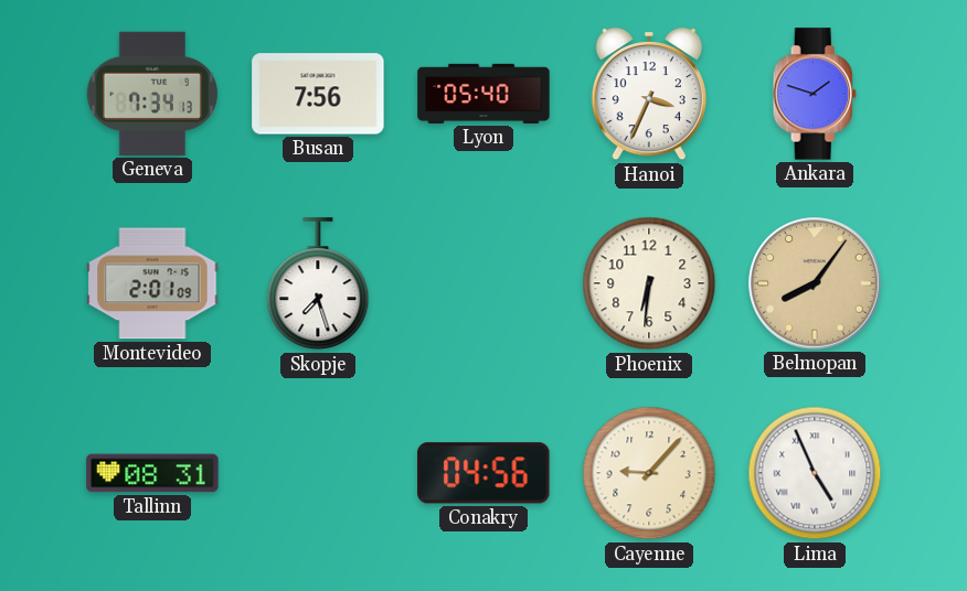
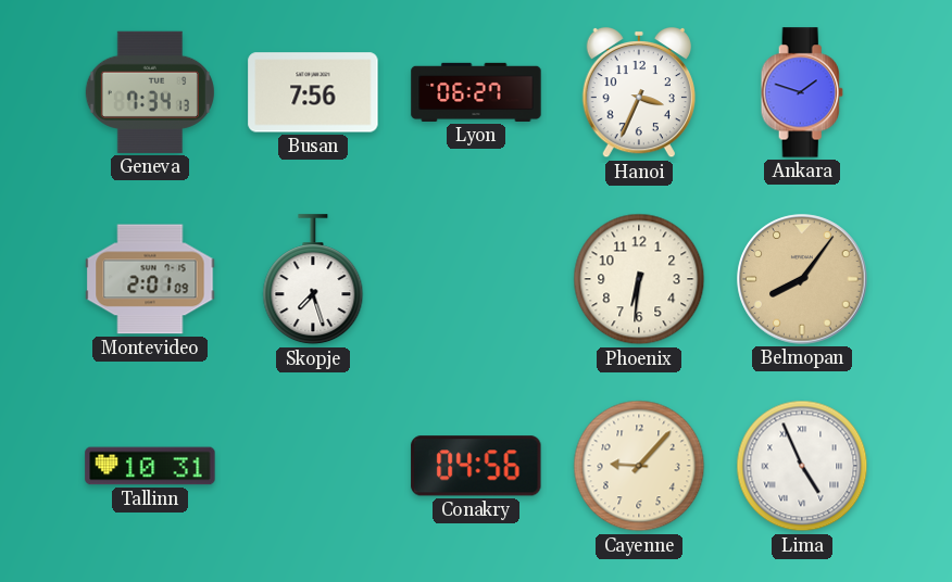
Lyon: 05:40 -> 06:27
Tallinn: 08:31 -> 10:31
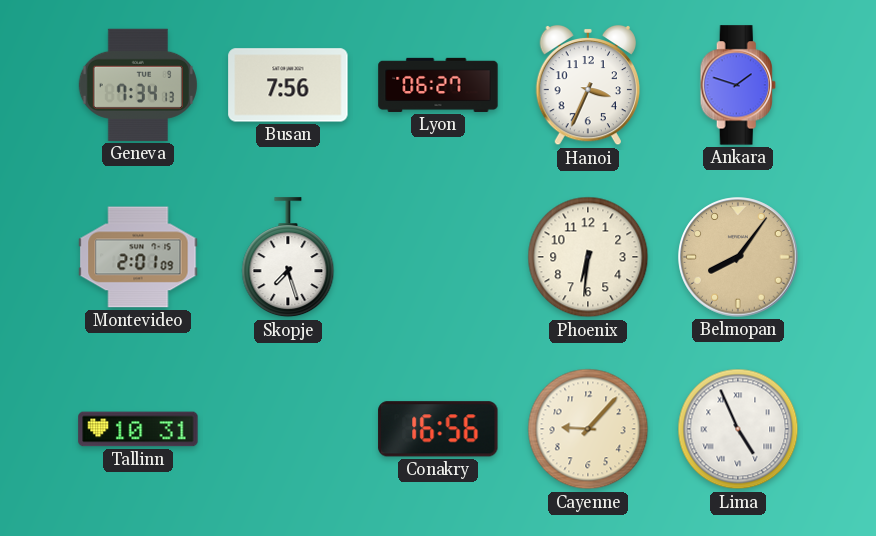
Conakry: 04:56 -> 16:56
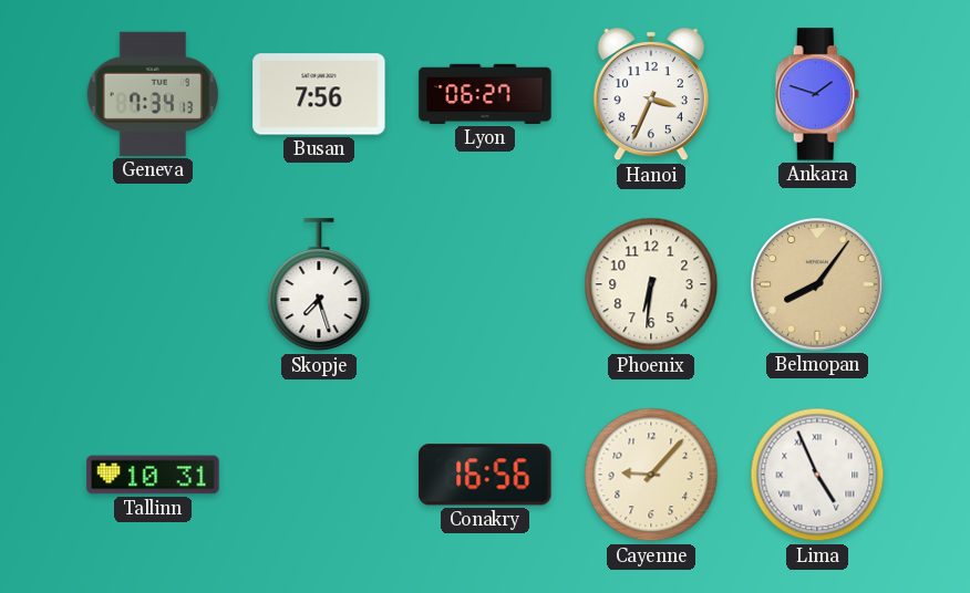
Montevideo: 2:01 -> none
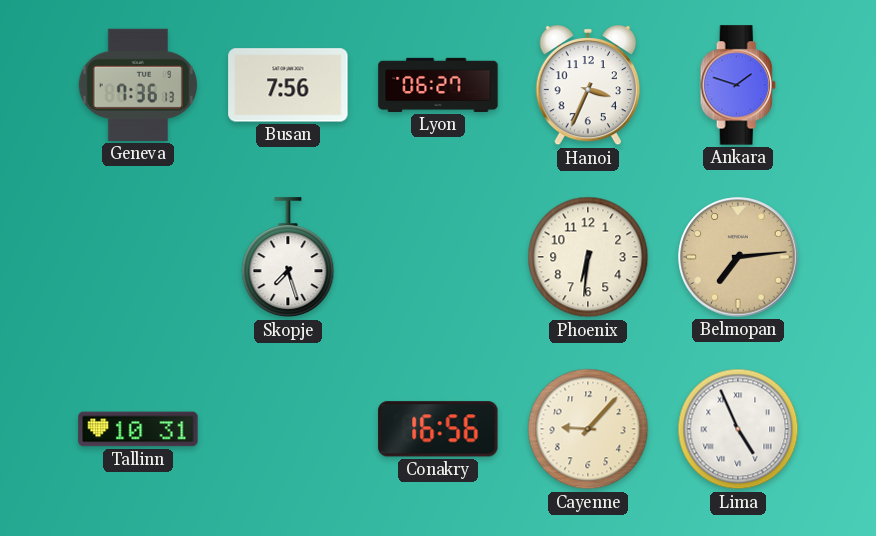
Geneva: 7:34 -> 7:36
Belmopan: 8:06 -> 7:14
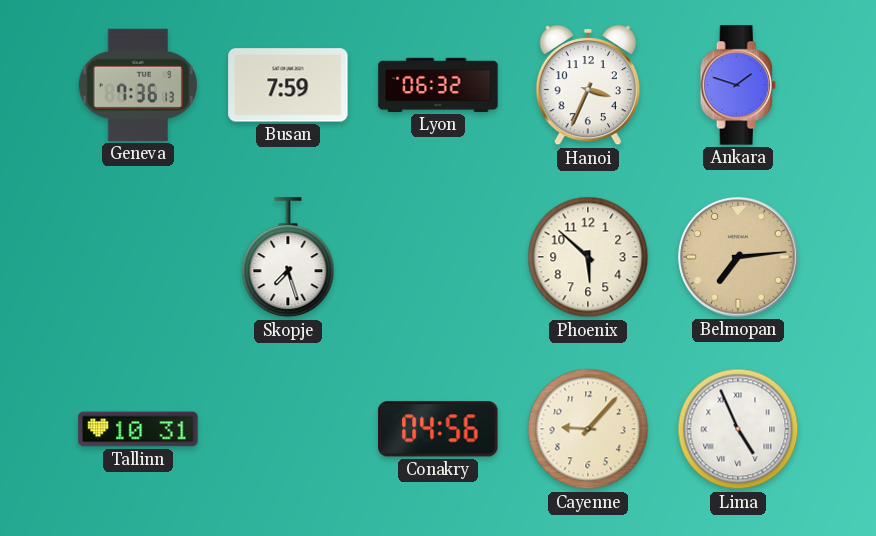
Busan: 7:56 -> 7:59
Lyon: 06:27 -> 06:32
Phoenix: 6:31 -> 5:52
Conakry: 16:56 -> 04:56
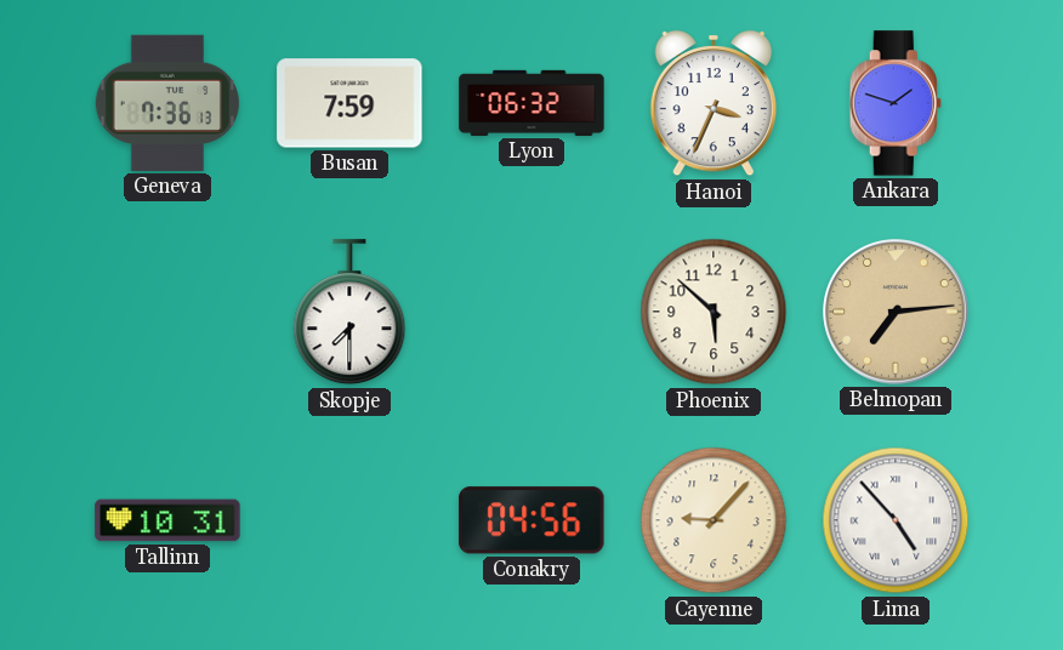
Skopje: 7:27 -> 7:30
Lima: 4:56 -> 4:53
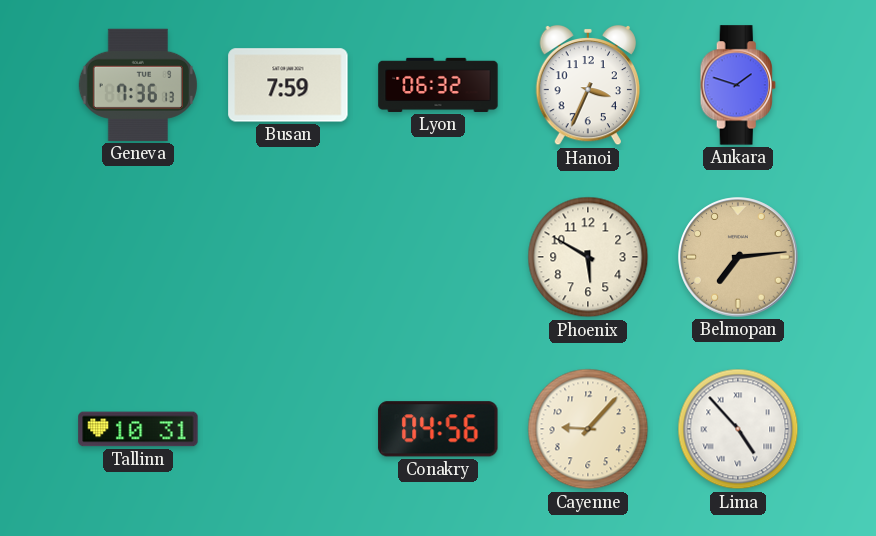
Skopje: 7:30 -> none
Phoenix: 5:52 -> 5:50
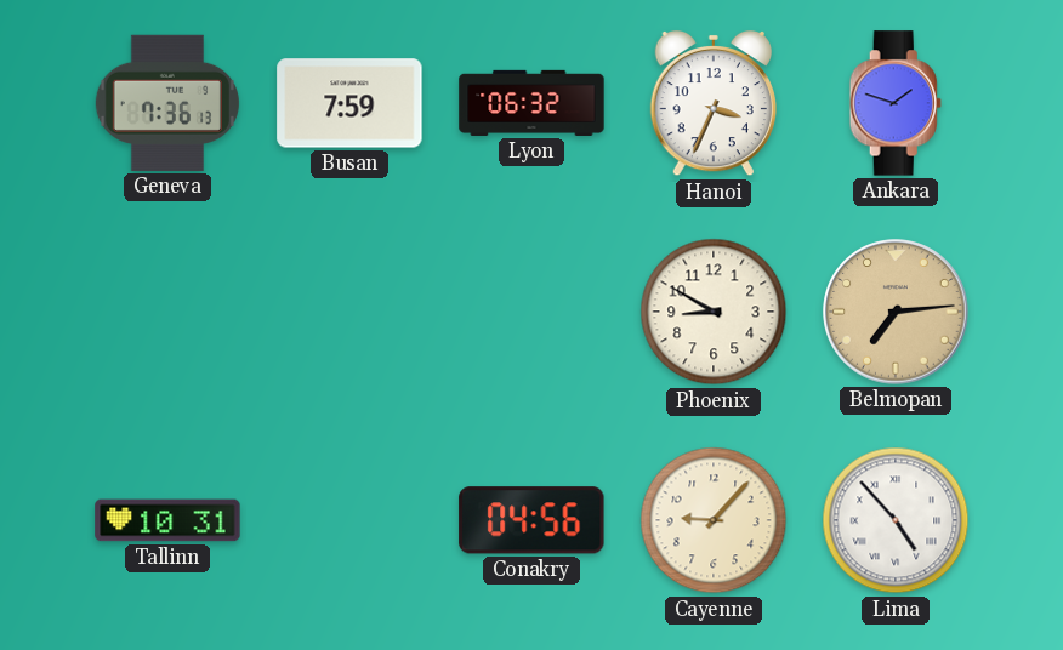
Phoenix: 5:50 -> 8:50
